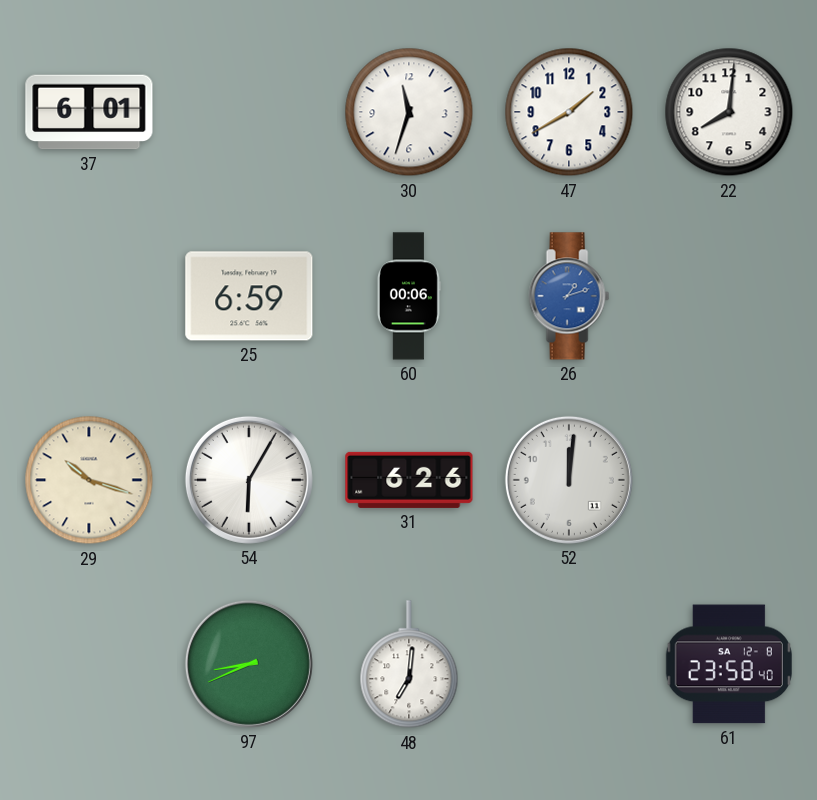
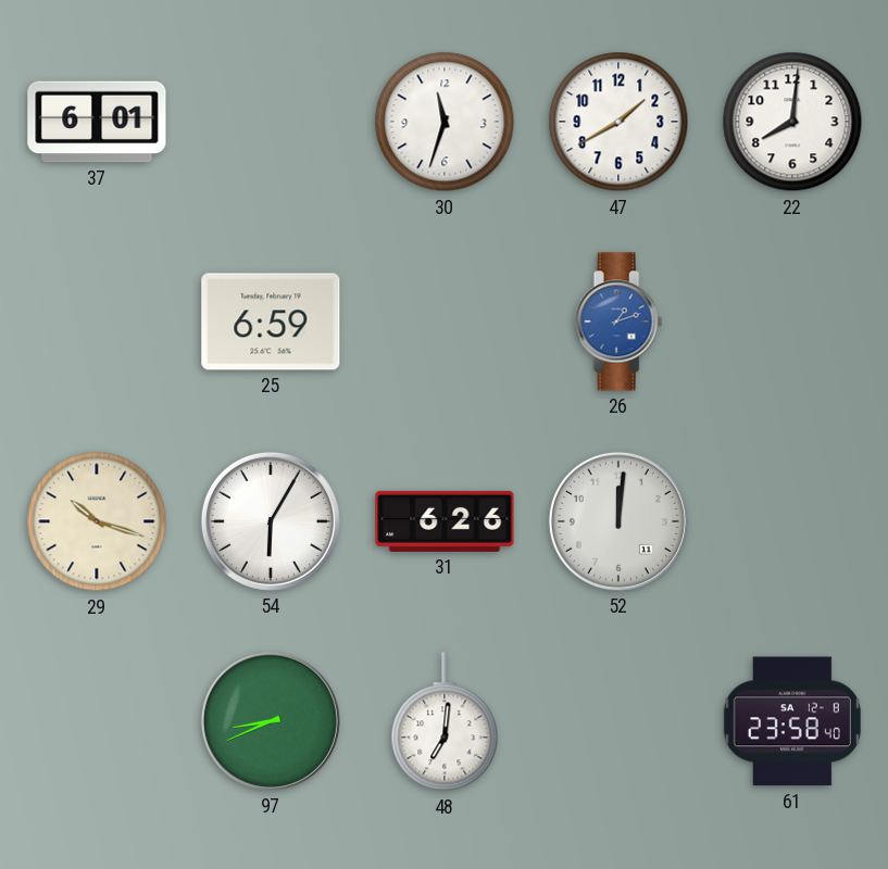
60: 00:06 -> none
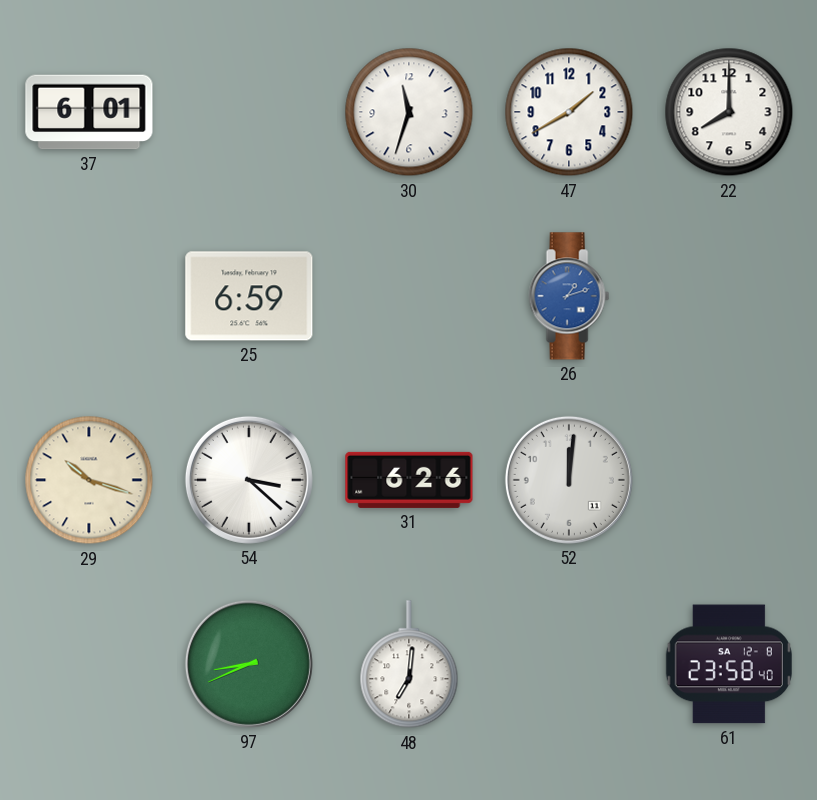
22: 8:01 -> 8:00
54: 6:05 -> 3:22
